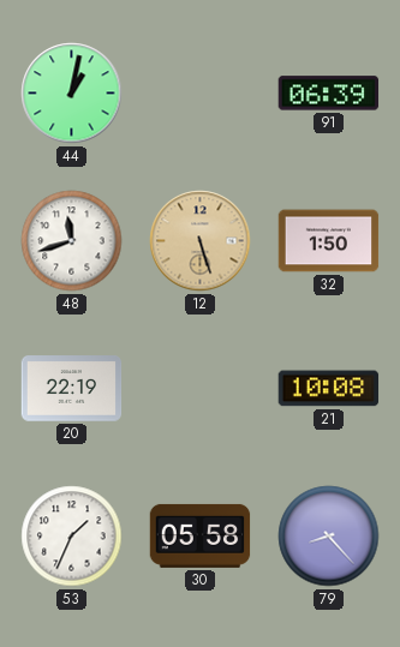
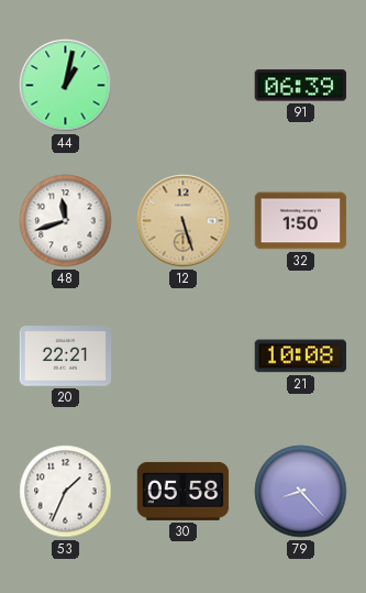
20: 22:19 -> 22:21
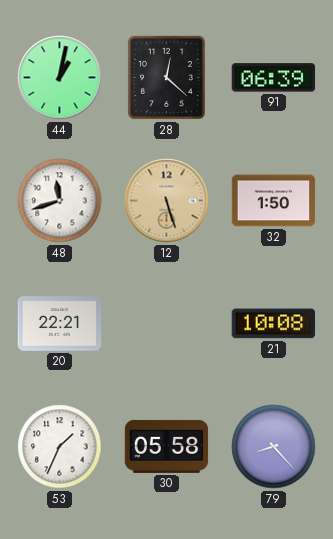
28: none -> 12:22
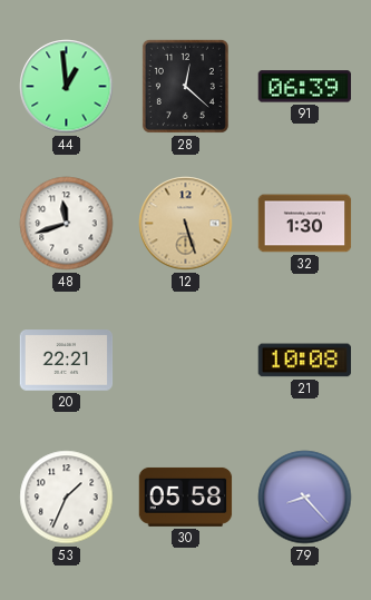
44: 1:02 -> 12:59
32: 1:50 -> 1:30
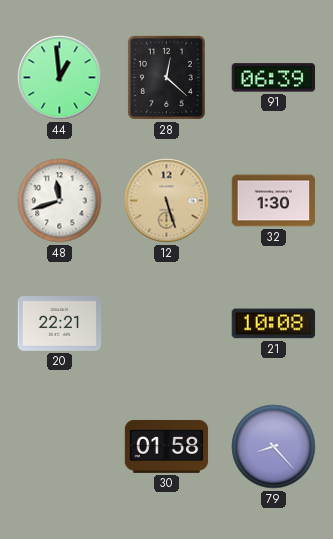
53: 1:34 -> none
30: 05:58 -> 01:58
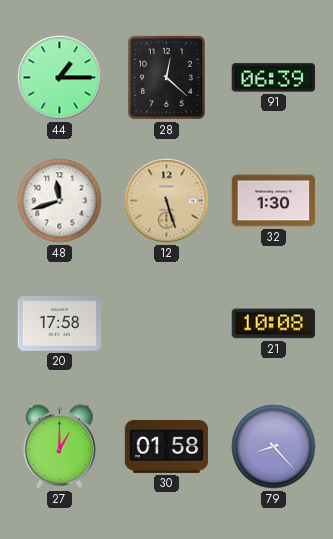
44: 12:59 -> 1:15
20: 22:21 -> 17:58
27: none -> 1:00
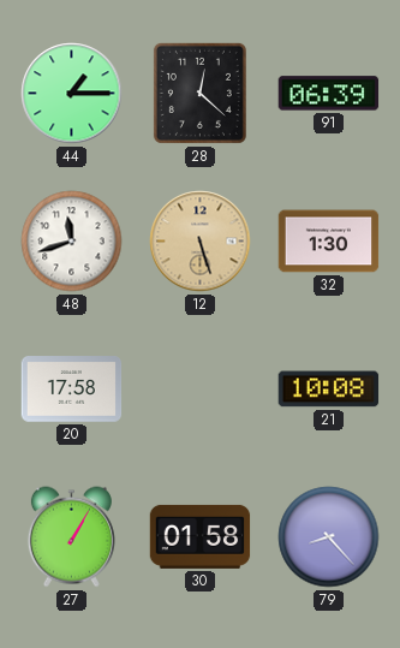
27: 1:00 -> 1:05
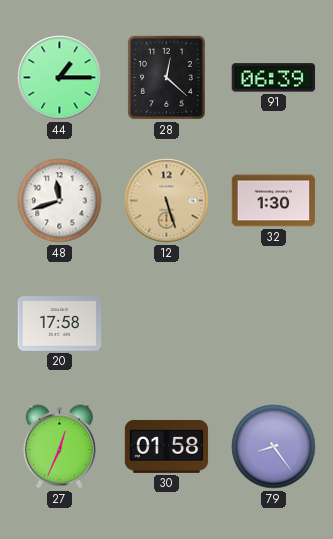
21: 10:08 -> none
27: 1:05 -> 12:34
79: 8:23 -> 8:24
